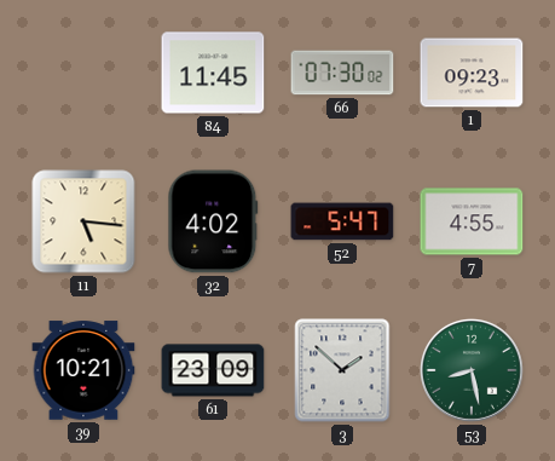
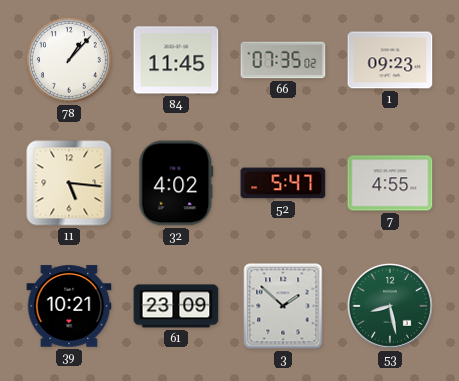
78: none -> 1:07
66: 07:30 -> 07:35
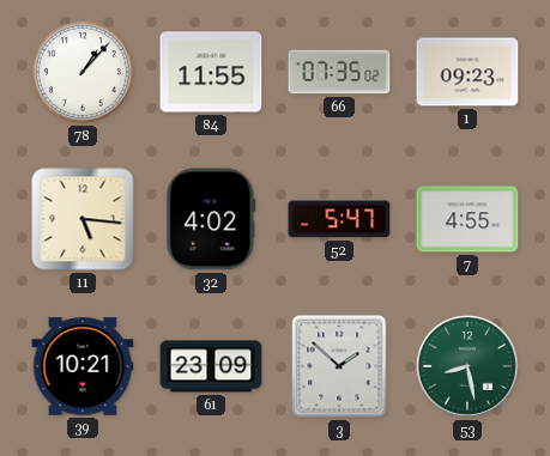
84: 11:45 -> 11:55
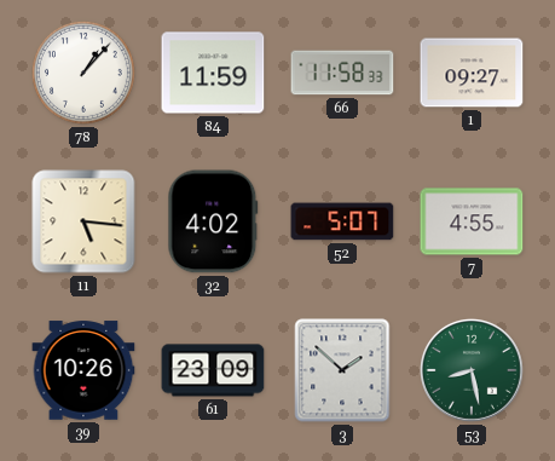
84: 11:55 -> 11:59
66: 07:35 -> 11:58
1: 09:23 -> 09:27
52: 5:47 -> 5:07
39: 10:21 -> 10:26
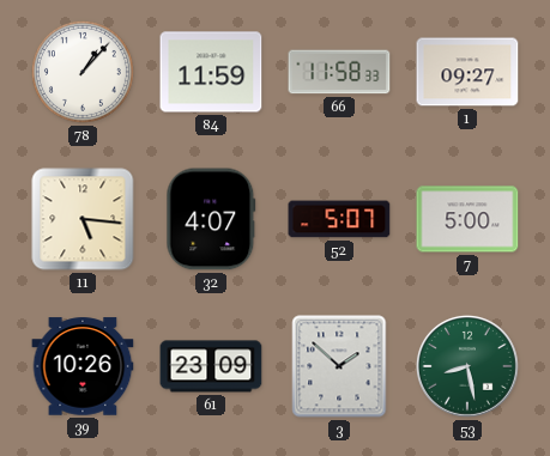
32: 4:02 -> 4:07
7: 4:55 -> 5:00
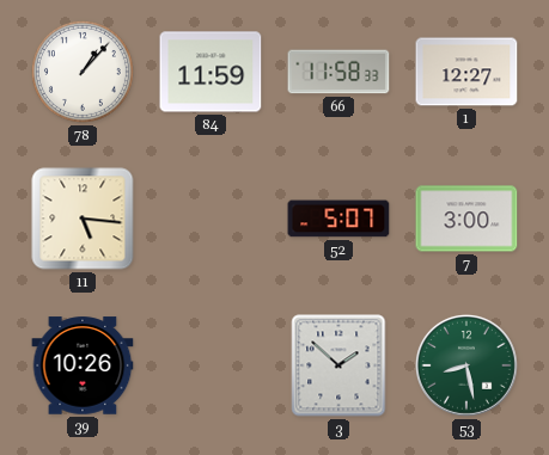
1: 09:27 -> 12:27
32: 4:07 -> none
7: 5:00 -> 3:00
61: 23:09 -> none
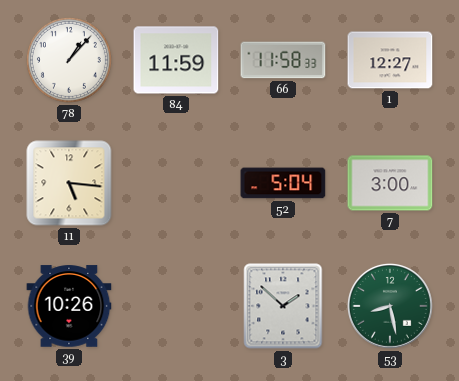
52: 5:07 -> 5:04
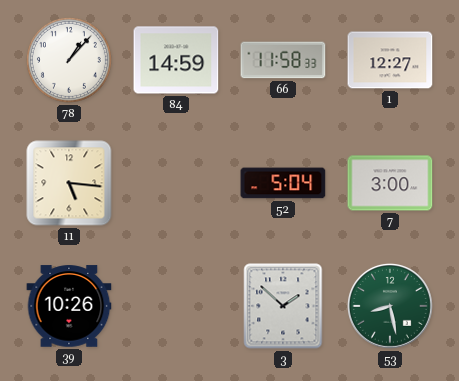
84: 11:59 -> 14:59
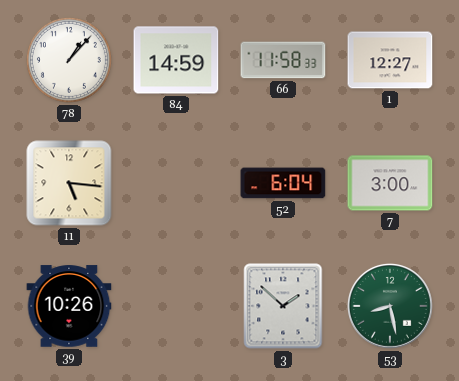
52: 5:04 -> 6:04
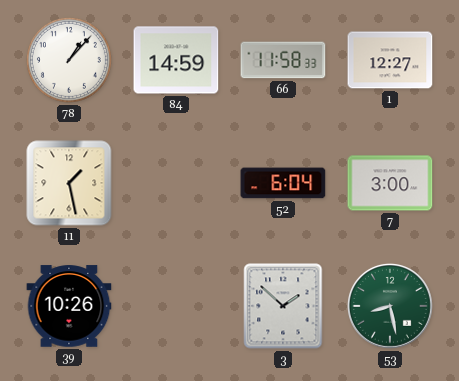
11: 5:16 -> 1:28
